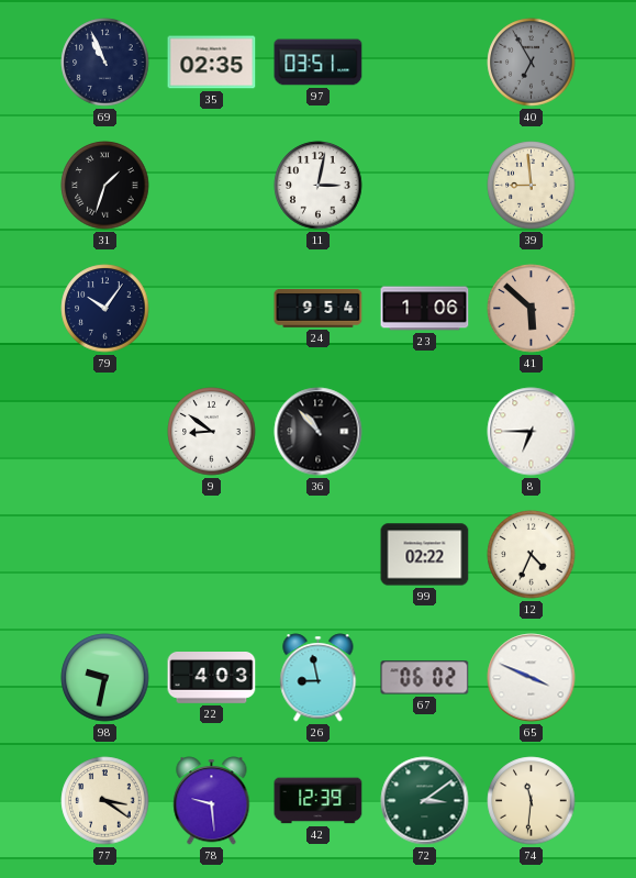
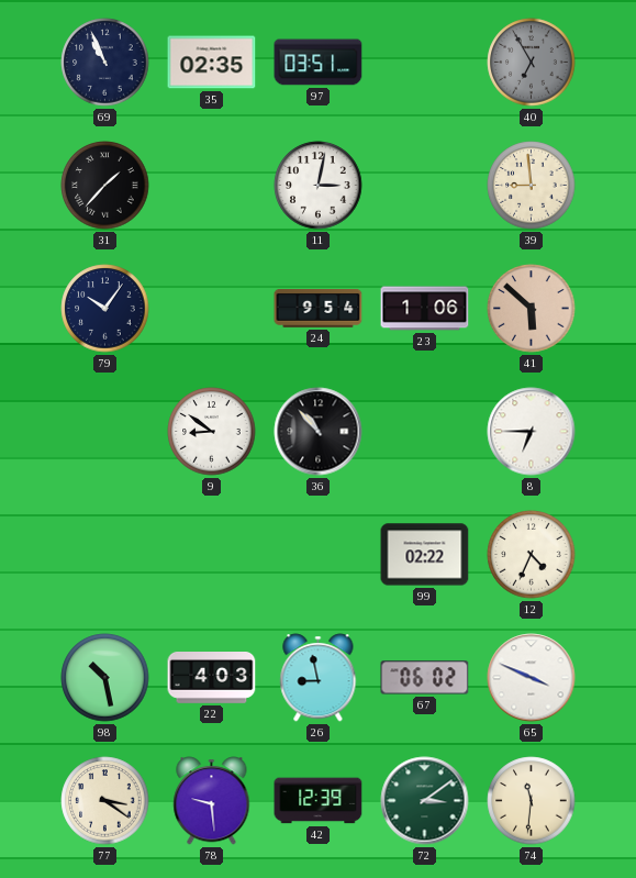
31: 1:33 -> 1:37
98: 9:32 -> 10:28
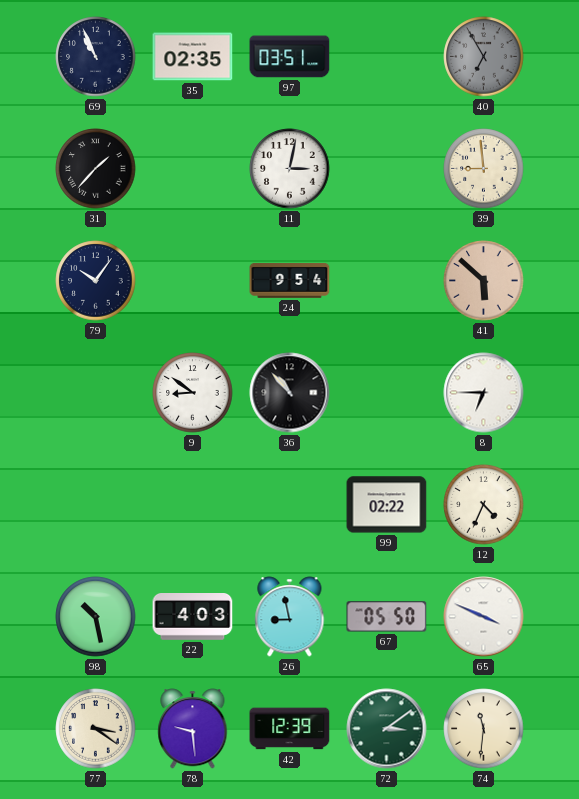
23: 1:06 -> none
67: 06:02 -> 05:50
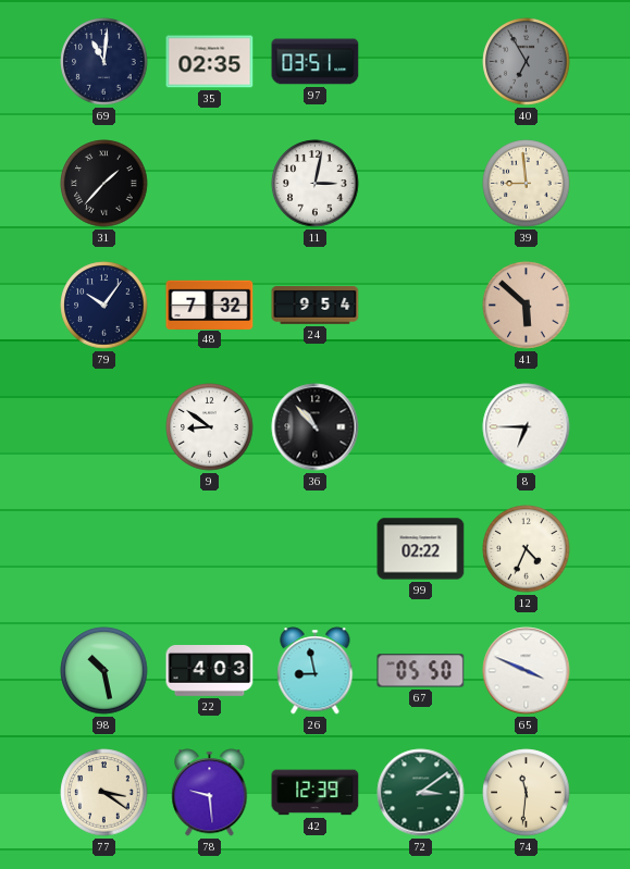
69: 10:56 -> 11:01
48: none -> 7:32
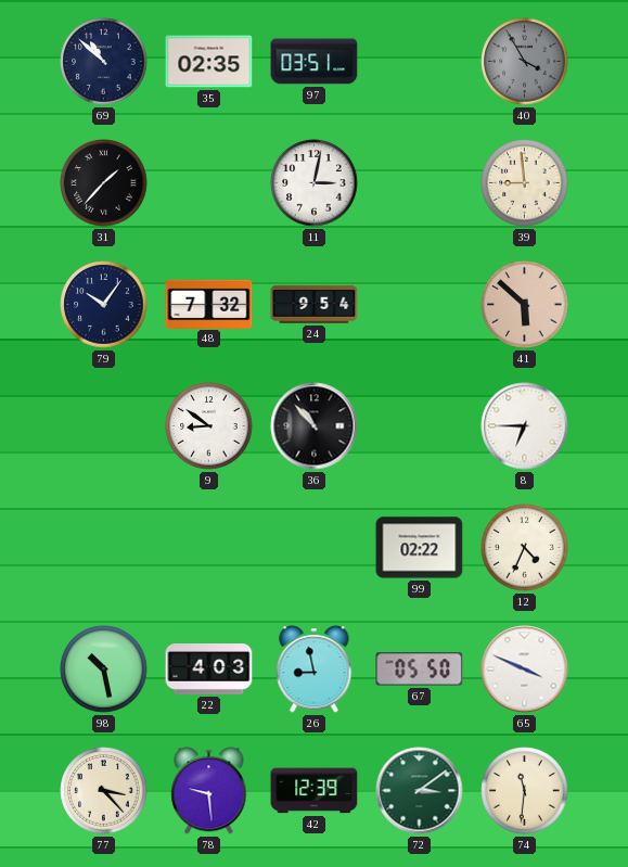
69: 11:01 -> 10:52
40: 6:55 -> 3:55
77: 3:21 -> 3:23
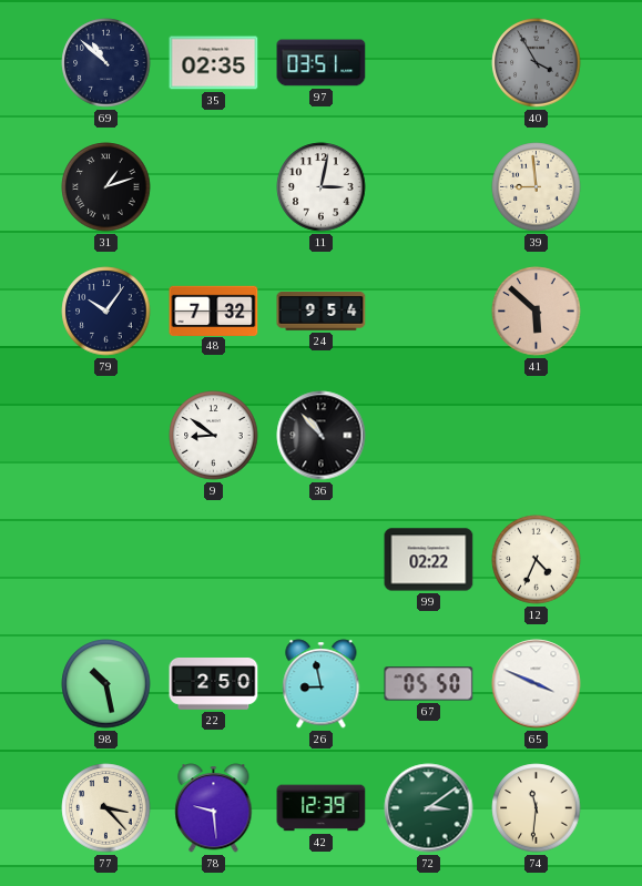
31: 1:37 -> 1:12
8: 6:45 -> none
22: 4:03 -> 2:50
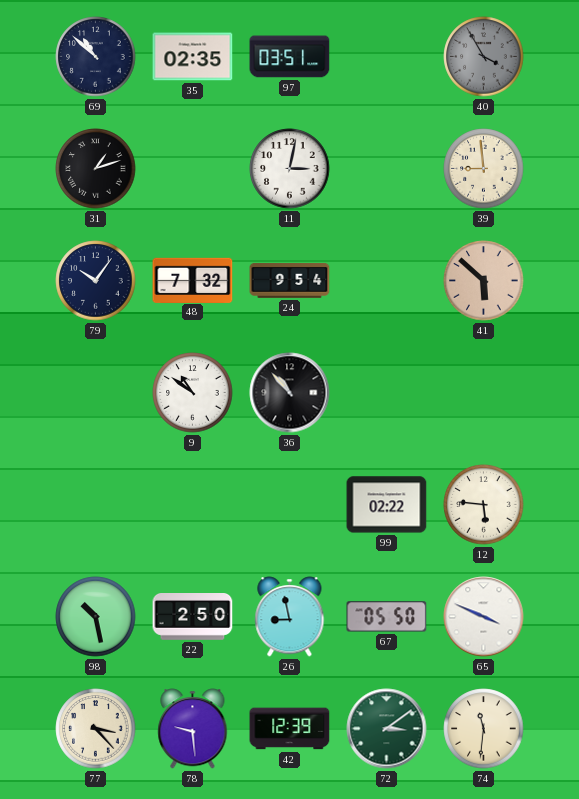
9: 8:51 -> 10:51
12: 4:34 -> 5:46
